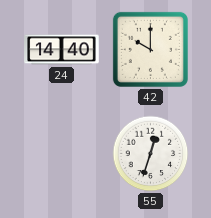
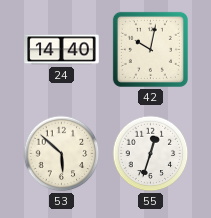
42: 10:00 -> 10:02
53: none -> 5:52
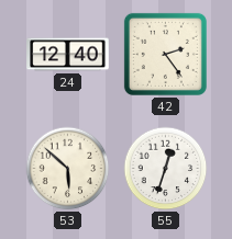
24: 14:40 -> 12:40
42: 10:02 -> 2:24
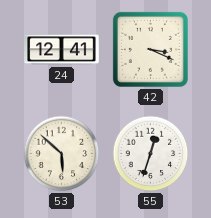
24: 12:40 -> 12:41
42: 2:24 -> 3:19
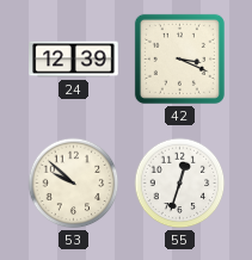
24: 12:41 -> 12:39
53: 5:52 -> 9:52
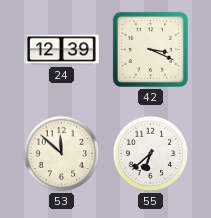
53: 9:52 -> 11:52
55: 12:33 -> 6:38
